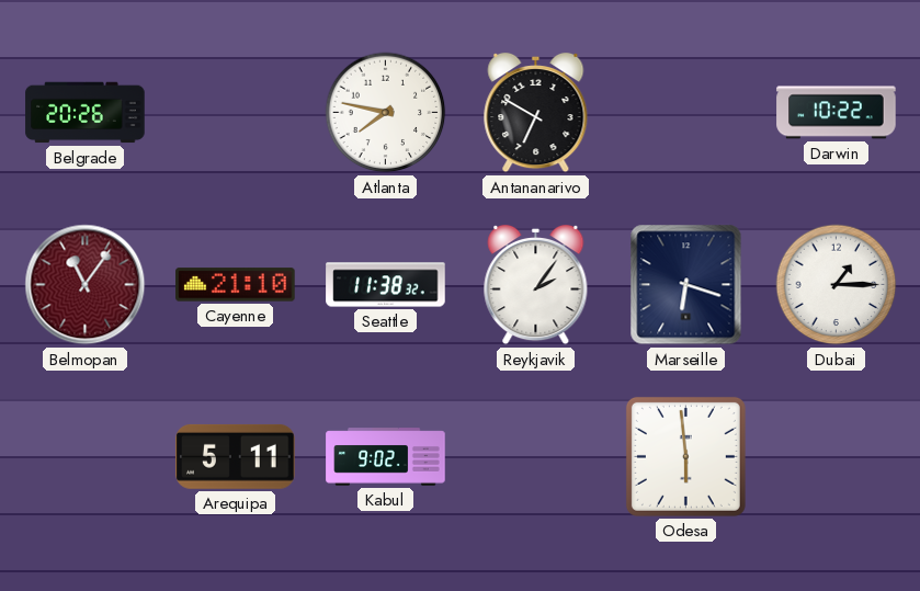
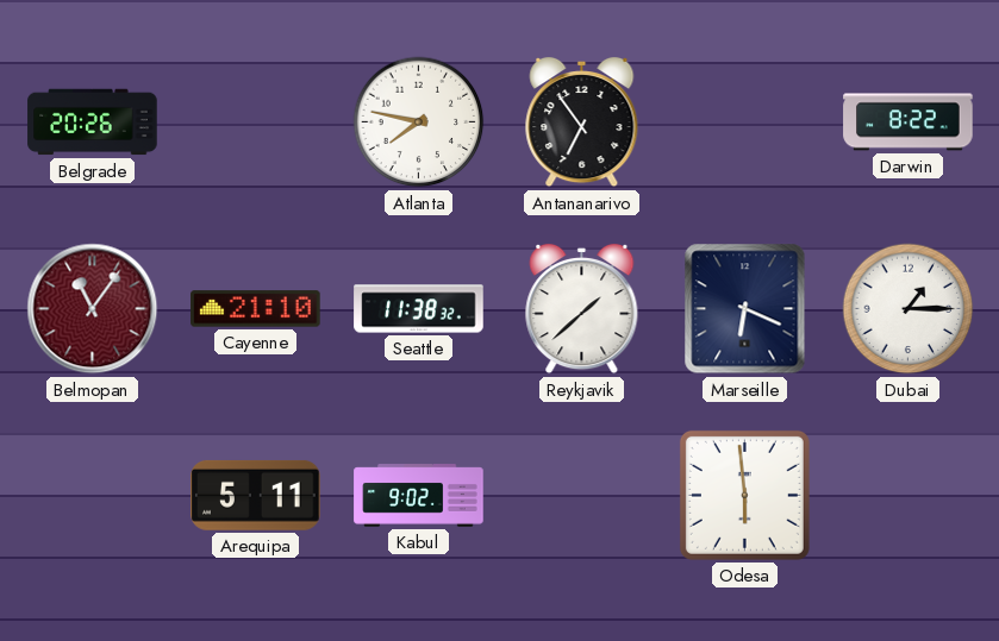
Antananarivo: 6:50 -> 6:54
Darwin: 10:22 -> 8:22
Reykjavik: 2:06 -> 1:38
Marseille: 6:18 -> 6:19
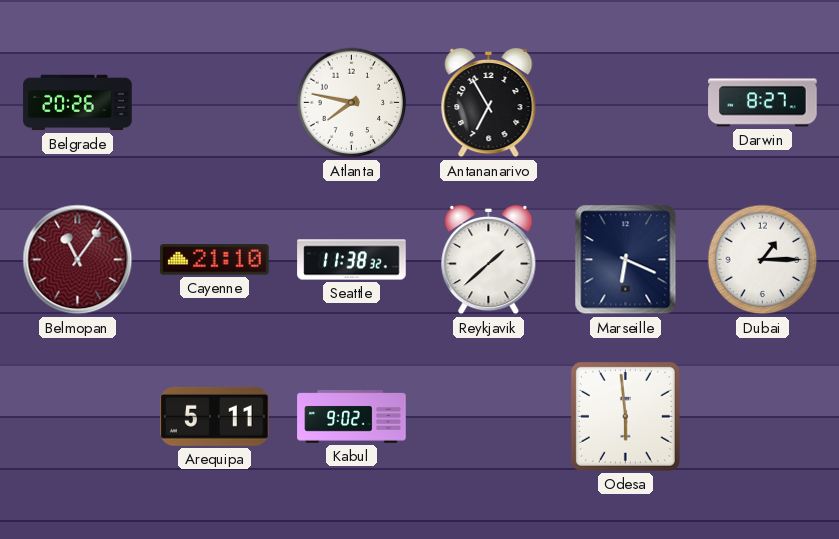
Antananarivo: 6:54 -> 6:55
Darwin: 8:22 -> 8:27
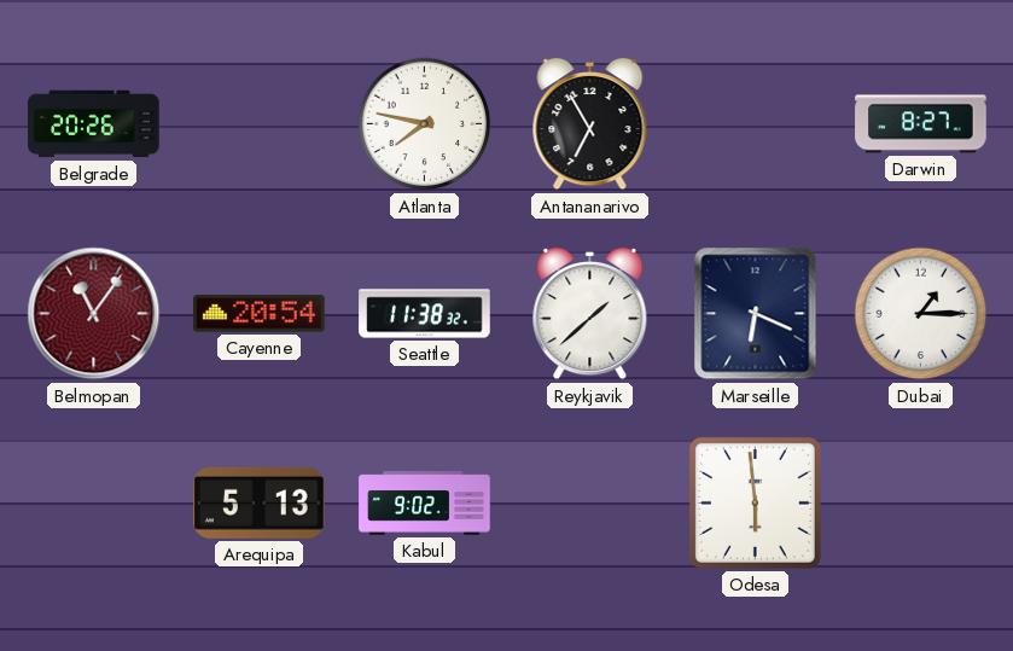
Cayenne: 21:10 -> 20:54
Arequipa: 5:11 -> 5:13
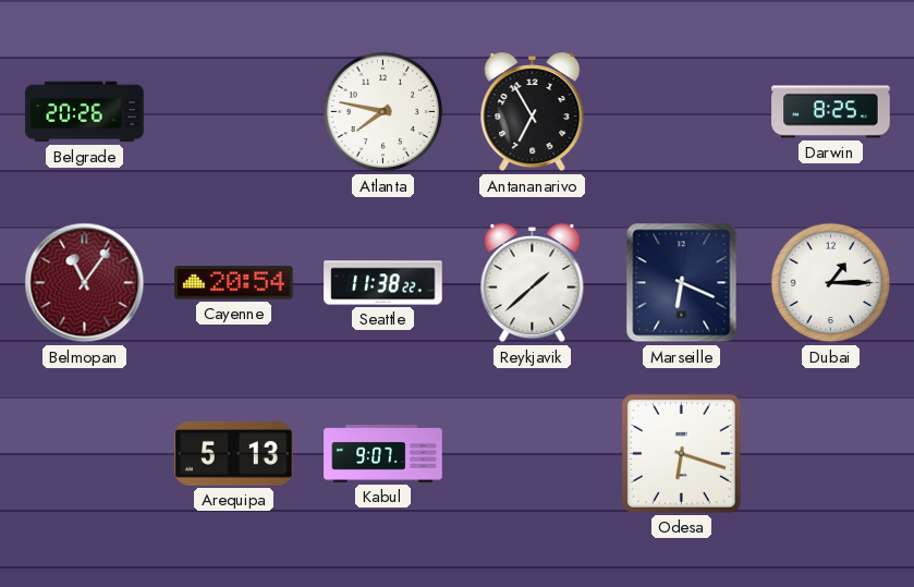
Darwin: 8:27 -> 8:25
Seattle: 11:38:32 -> 11:38:22
Kabul: 9:02 -> 9:07
Odesa: 5:59 -> 6:18
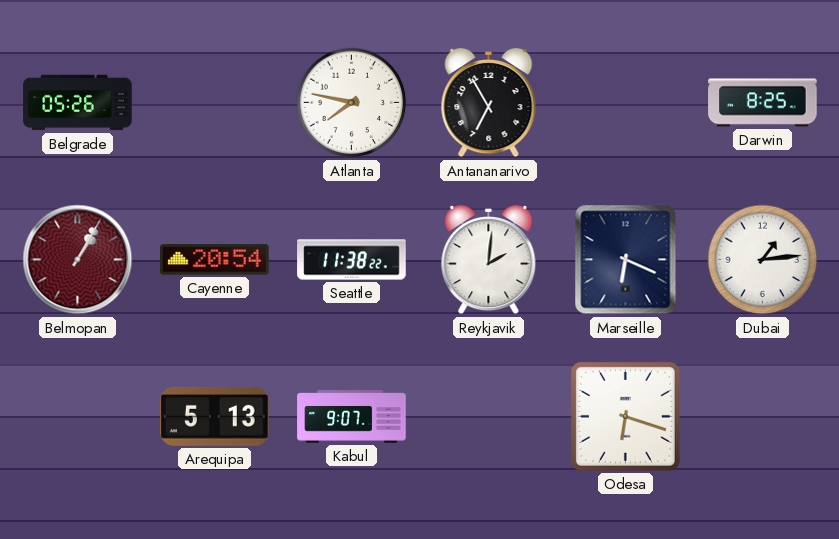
Belgrade: 20:26 -> 05:26
Belmopan: 11:06 -> 1:05
Reykjavik: 1:38 -> 2:01
Dubai: 1:15 -> 1:14
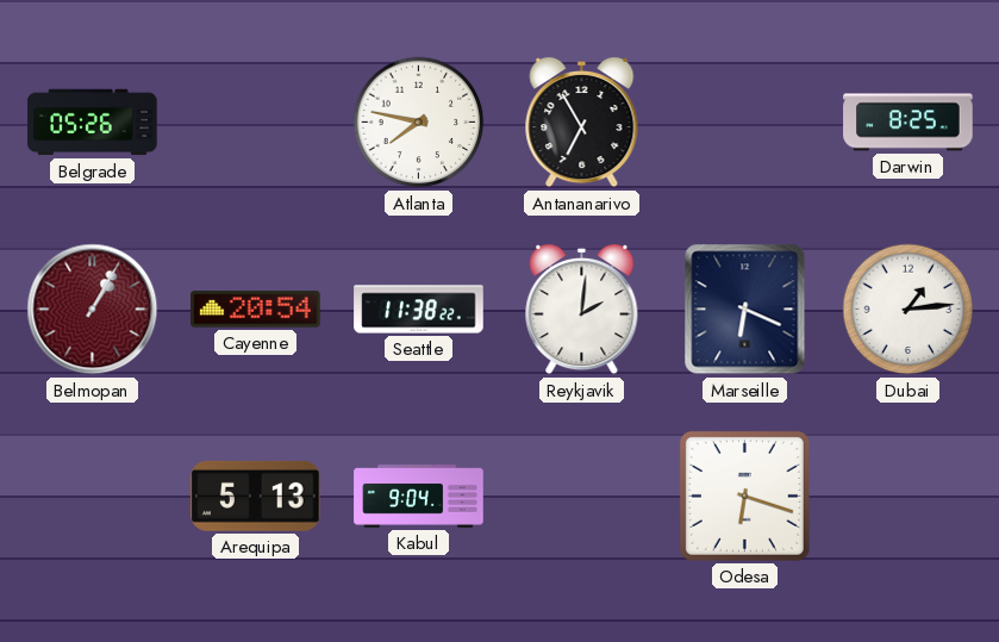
Kabul: 9:07 -> 9:04
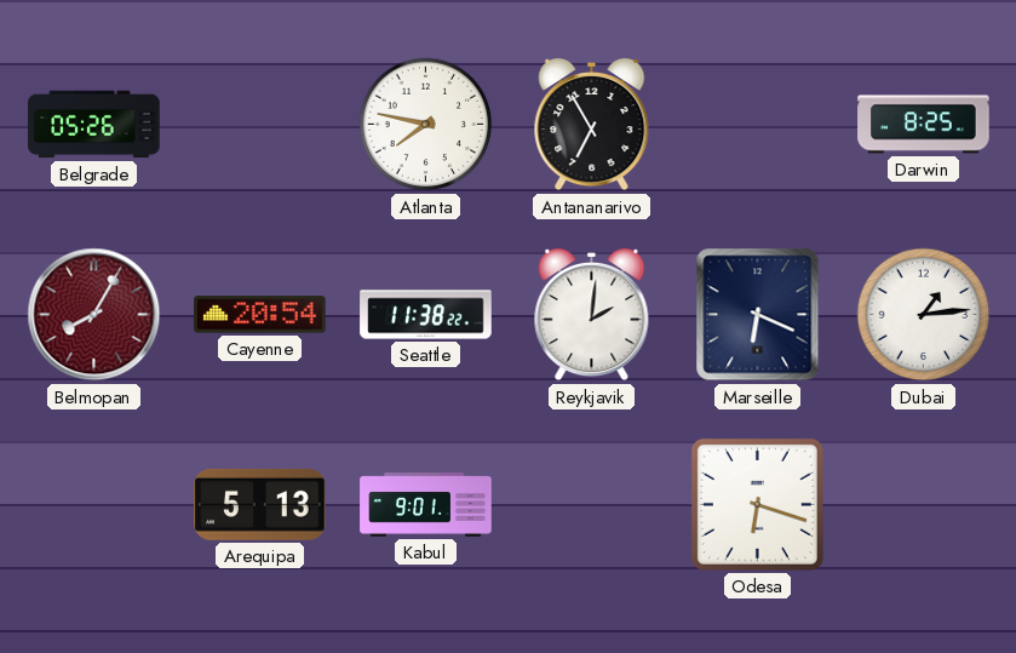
Belmopan: 1:05 -> 8:05
Kabul: 9:04 -> 9:01
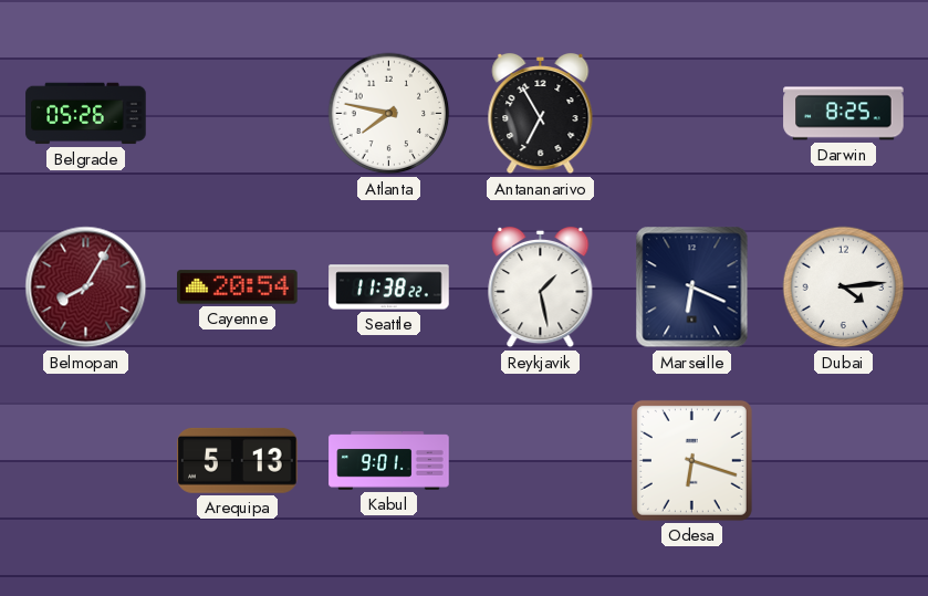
Reykjavik: 2:01 -> 1:28
Dubai: 1:14 -> 4:14
